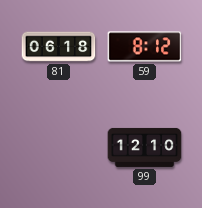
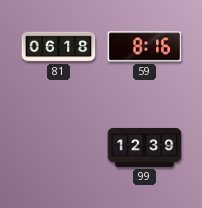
59: 8:12 -> 8:16
99: 12:10 -> 12:39
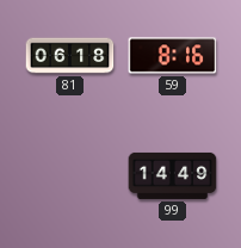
99: 12:39 -> 14:49
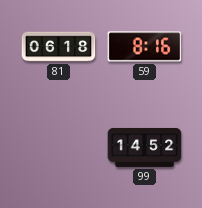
99: 14:49 -> 14:52
